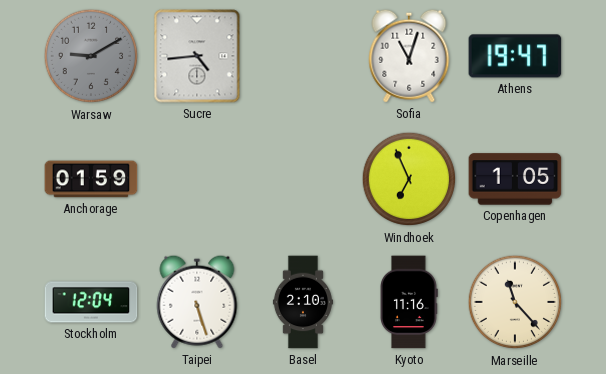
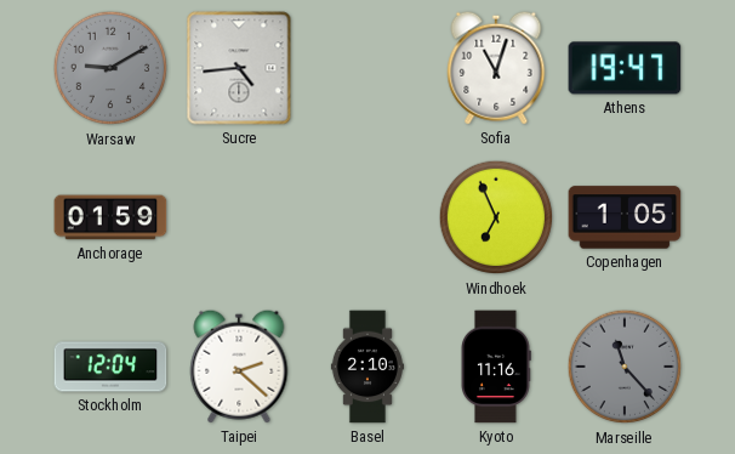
Taipei: 5:27 -> 2:22
Marseille dial: cream -> grey
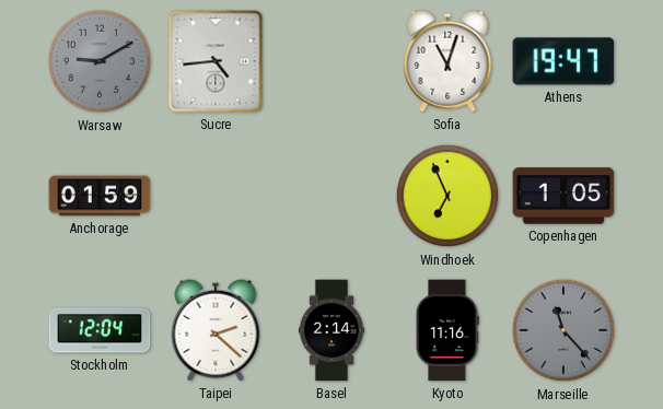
Basel: 2:10 -> 2:14
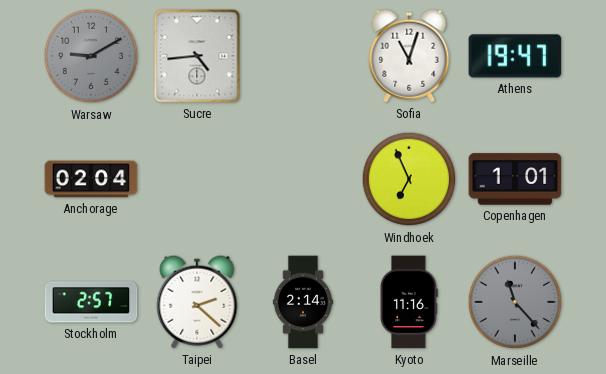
Anchorage: 01:59 -> 02:04
Copenhagen: 1:05 -> 1:01
Stockholm: 12:04 -> 2:57
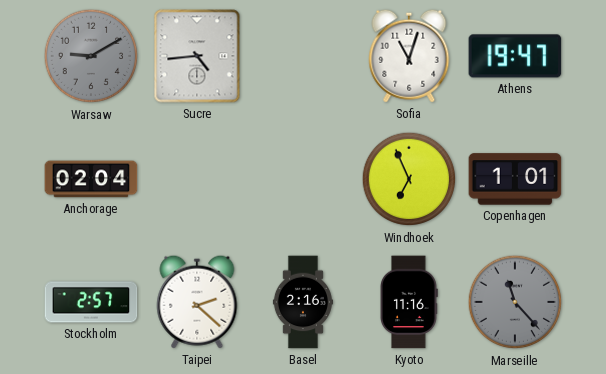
Basel: 2:14 -> 2:16
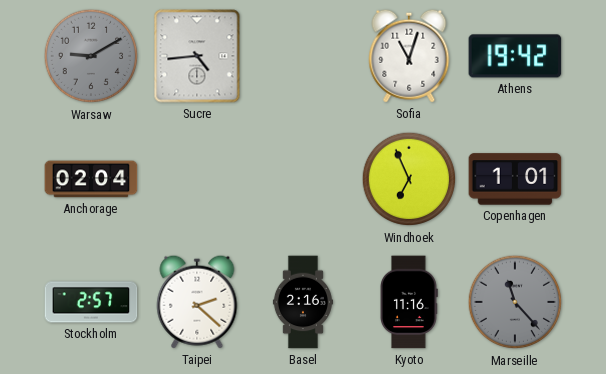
Athens: 19:47 -> 19:42
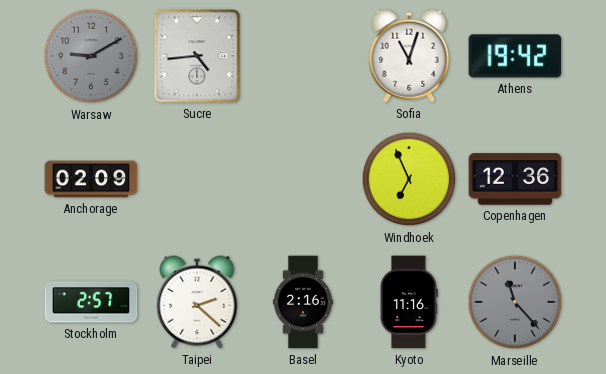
Anchorage: 02:04 -> 02:09
Copenhagen: 1:01 -> 12:36
